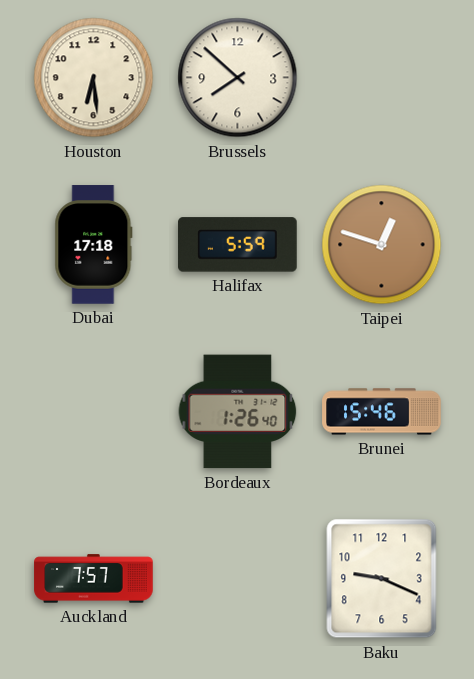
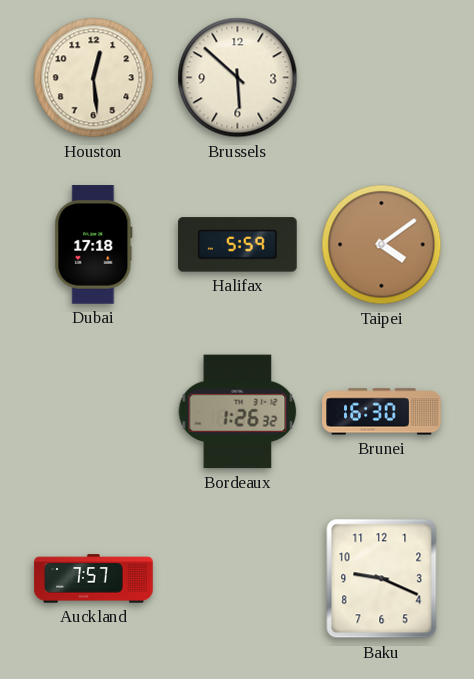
Houston: 6:29 -> 12:29
Brussels: 7:52 -> 5:52
Taipei: 12:48 -> 4:09
Bordeaux: 1:26:40 -> 1:26:32
Brunei: 15:46 -> 16:30
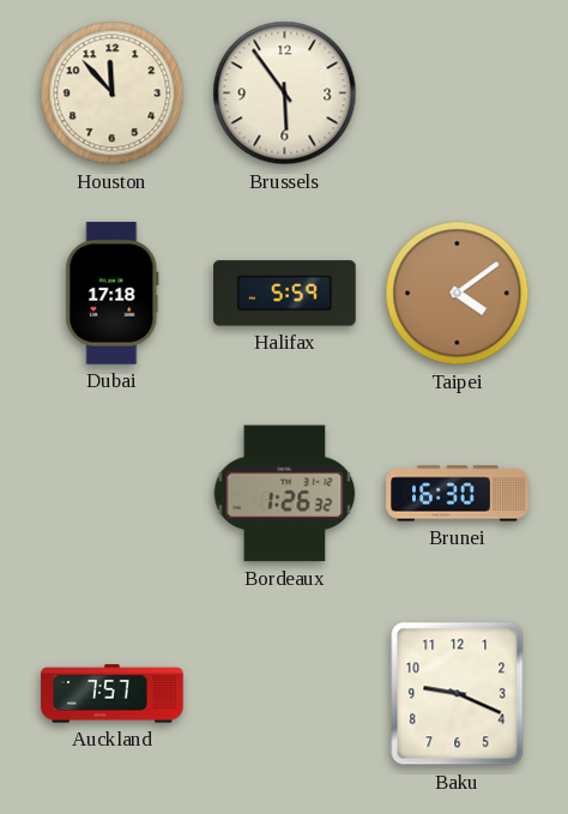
Houston: 12:29 -> 11:53
Brussels: 5:52 -> 5:54
